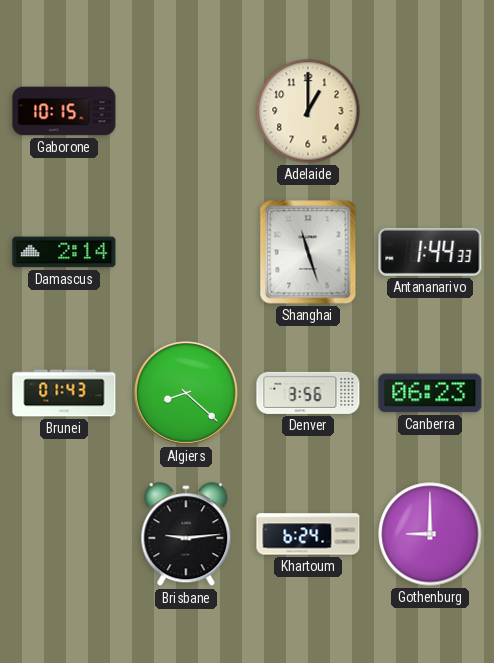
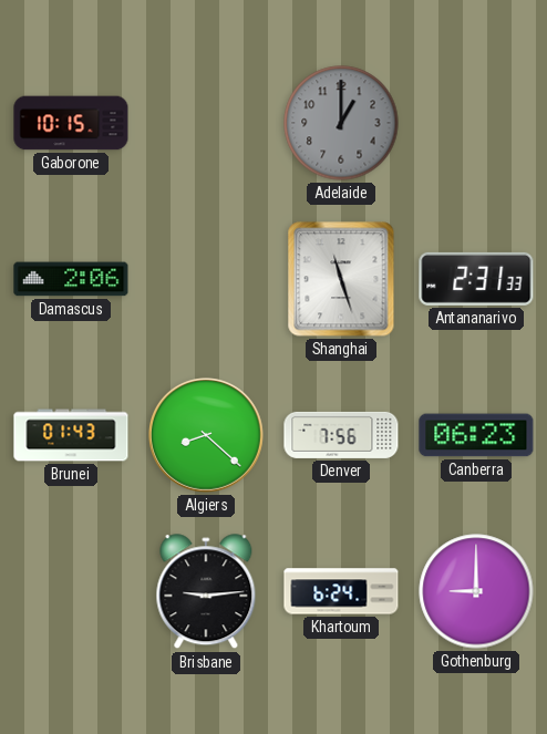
Adelaide dial: cream -> grey
Damascus: 2:14 -> 2:06
Antananarivo: 1:44 -> 2:31
Denver: 3:56 -> 7:56
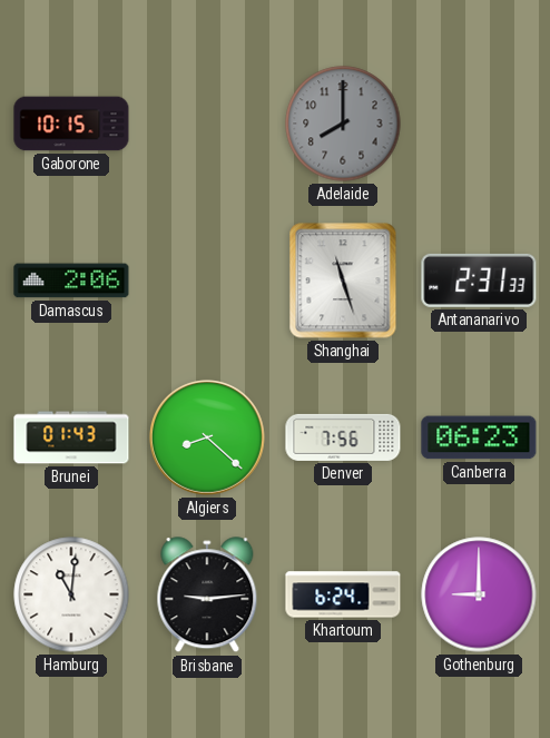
Adelaide: 1:00 -> 8:00
Hamburg: none -> 11:01
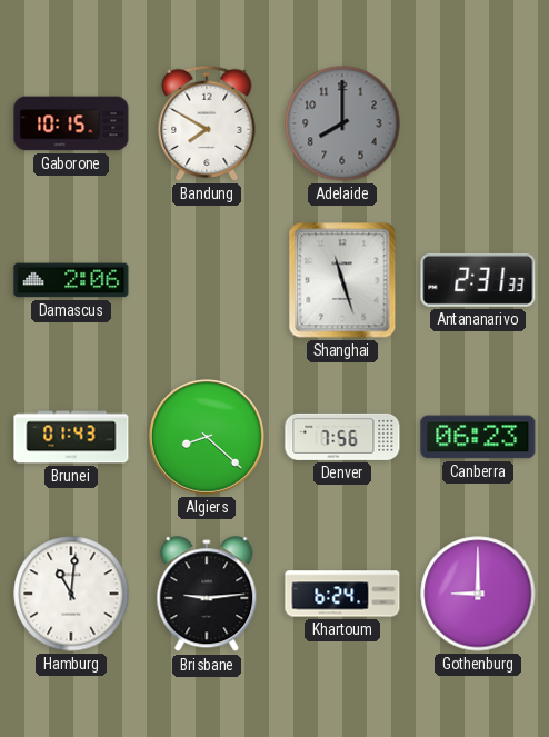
Bandung: none -> 7:50
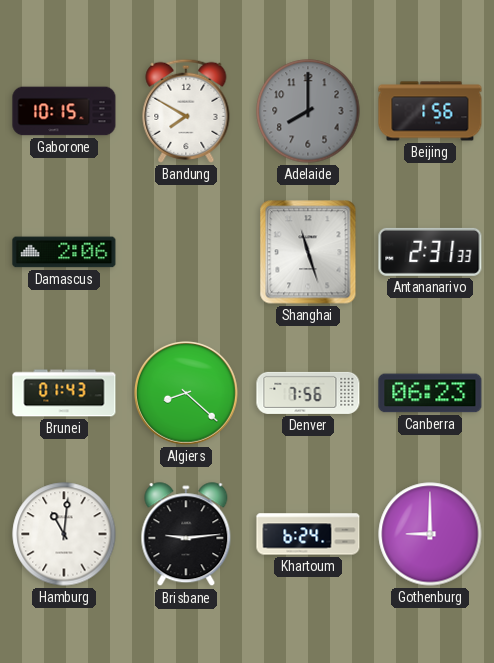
Beijing: none -> 1:56
